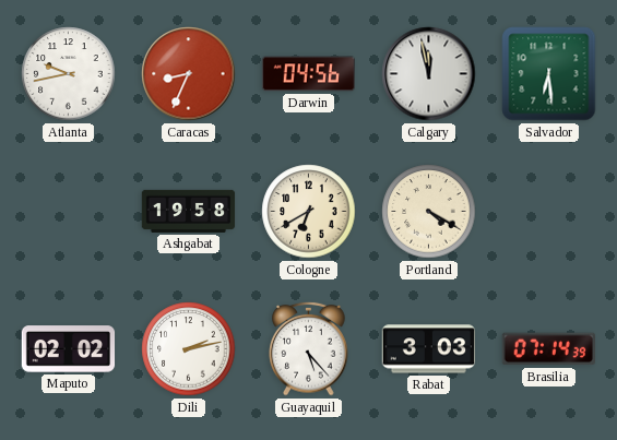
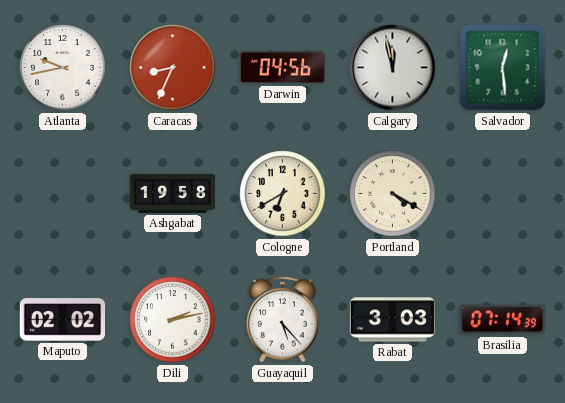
Salvador: 6:29 -> 12:29
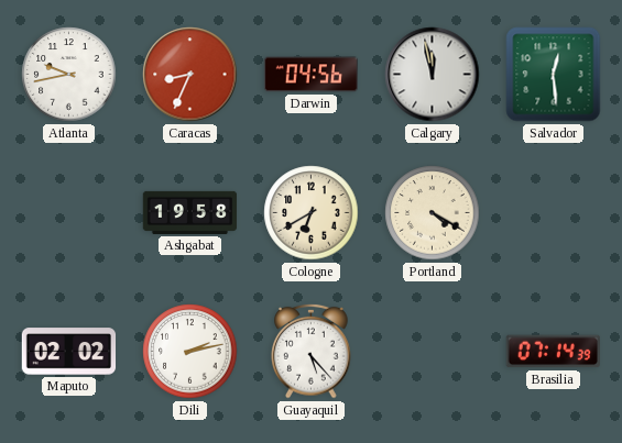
Rabat: 3:03 -> none
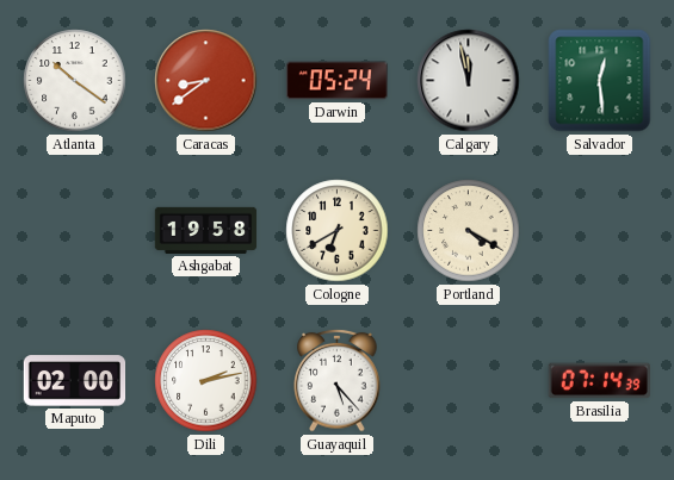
Atlanta: 9:43 -> 10:21
Caracas: 8:34 -> 8:39
Darwin: 04:56 -> 05:24
Maputo: 02:02 -> 02:00
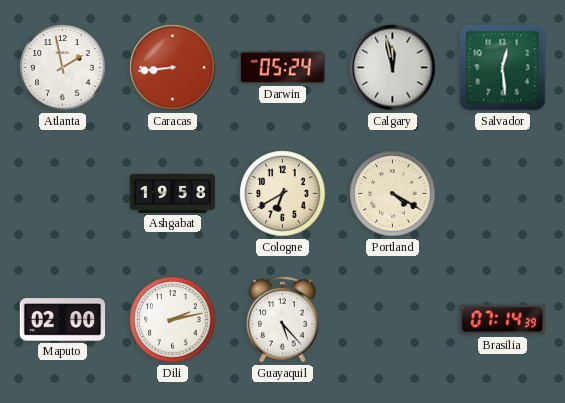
Atlanta: 10:21 -> 1:58
Caracas: 8:39 -> 8:44
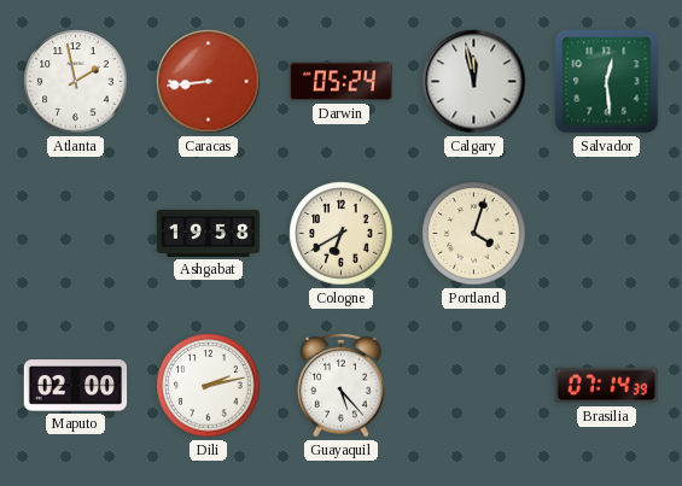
Portland: 4:20 -> 4:03
